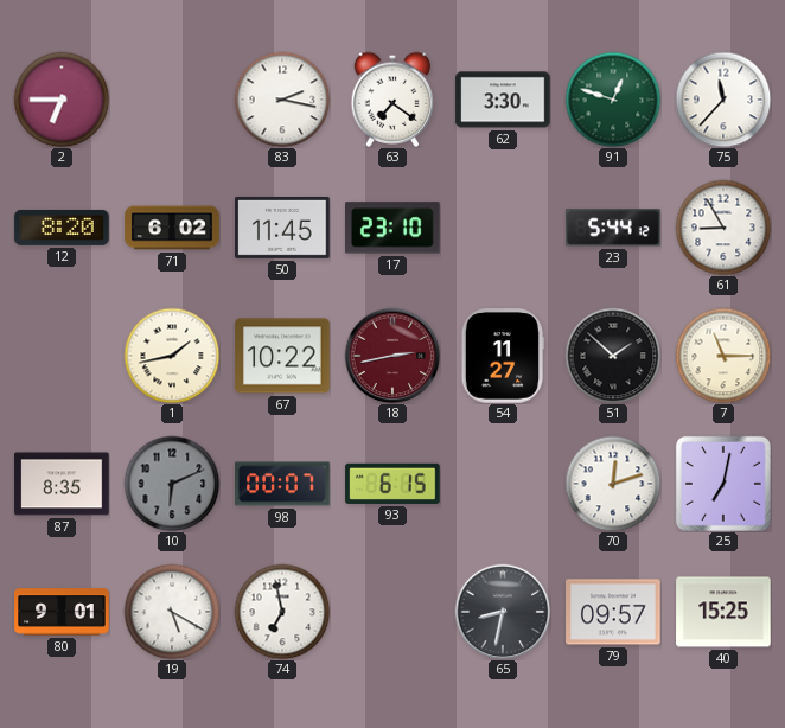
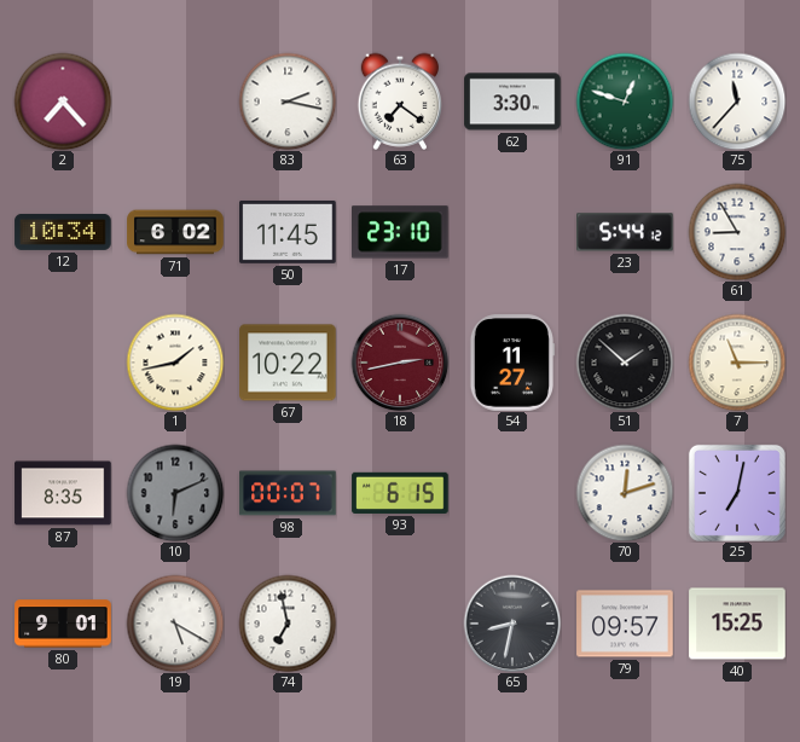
2: 6:45 -> 7:23
12: 8:20 -> 10:34
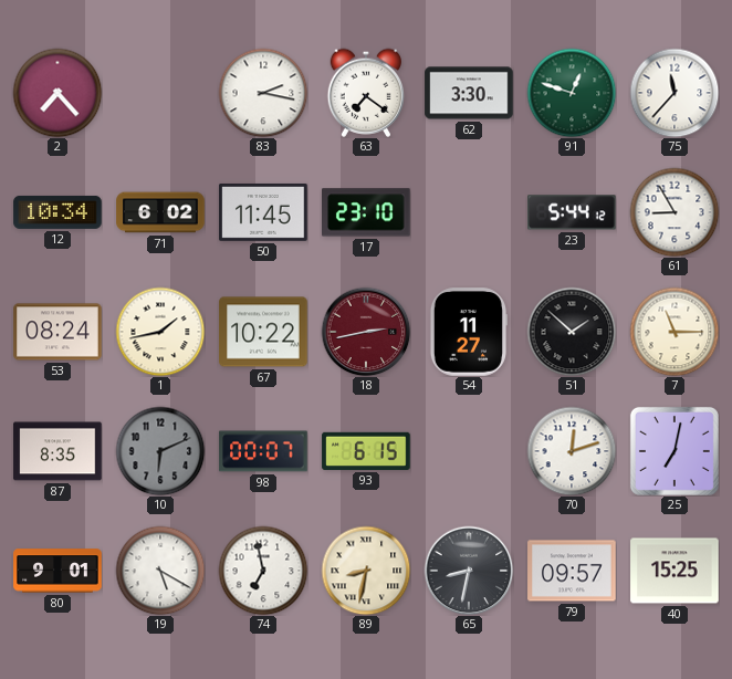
53: none -> 08:24
89: none -> 8:32
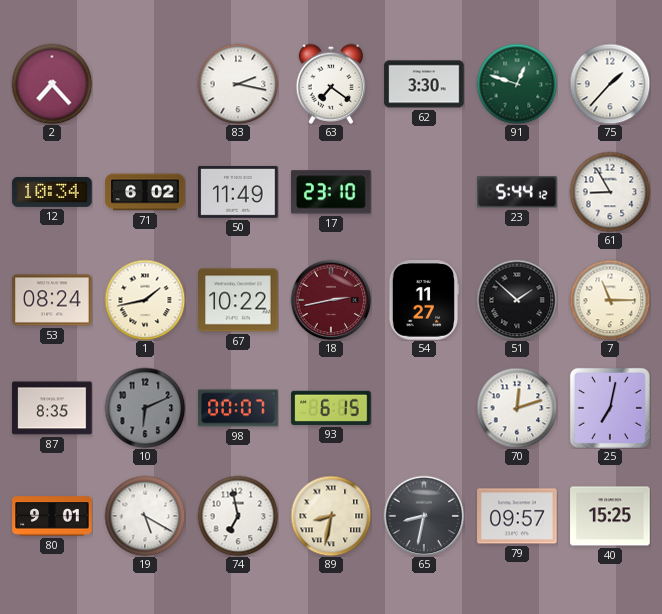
75: 11:37 -> 1:37
50: 11:45 -> 11:49
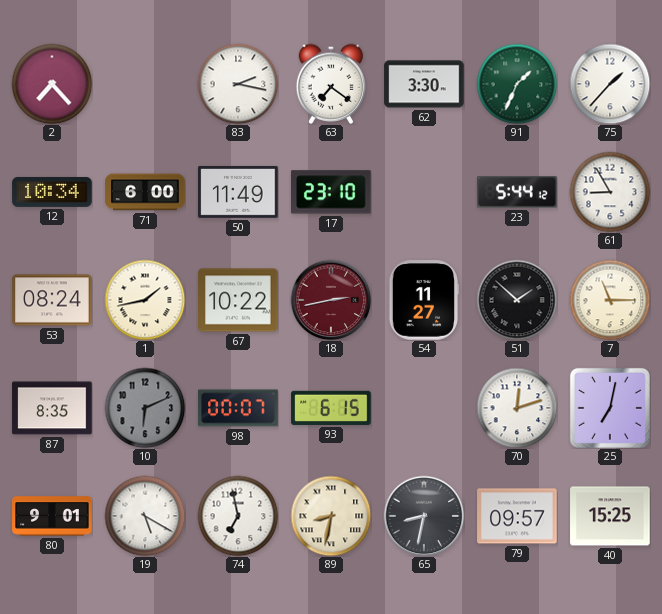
91: 12:48 -> 1:34
71: 6:02 -> 6:00
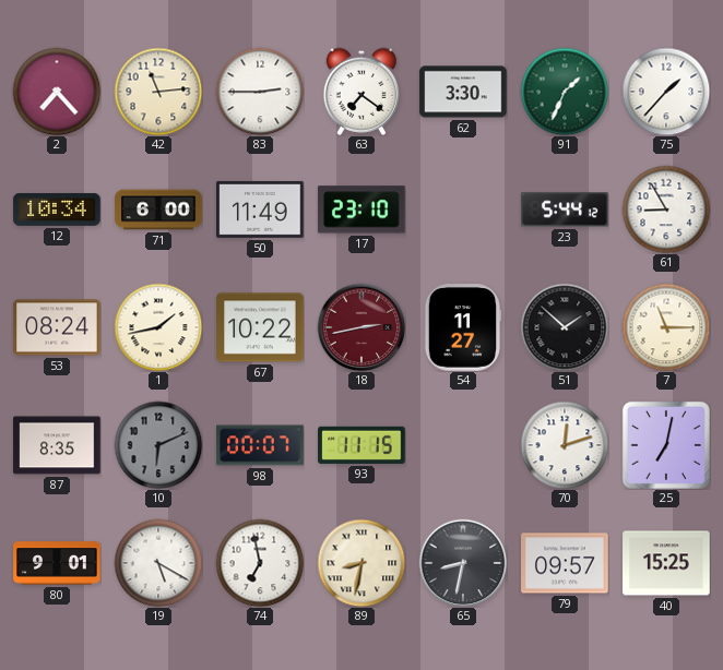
42: none -> 11:14
83: 2:17 -> 2:45
93: 6:15 -> 11:15
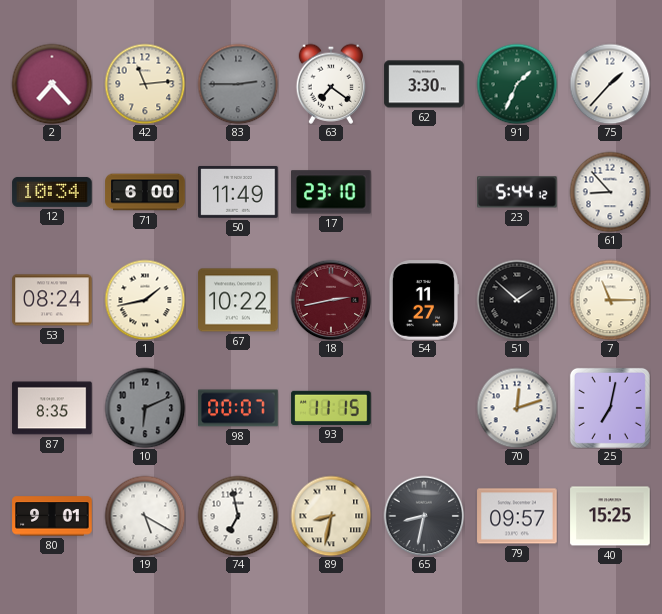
83 dial: white -> grey
61: 8:55 -> 8:53
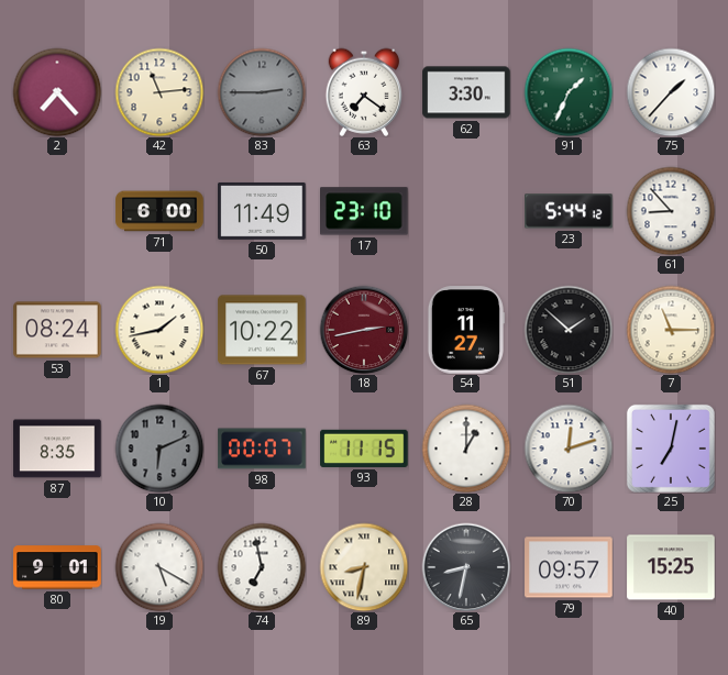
12: 10:34 -> none
28: none -> 1:00
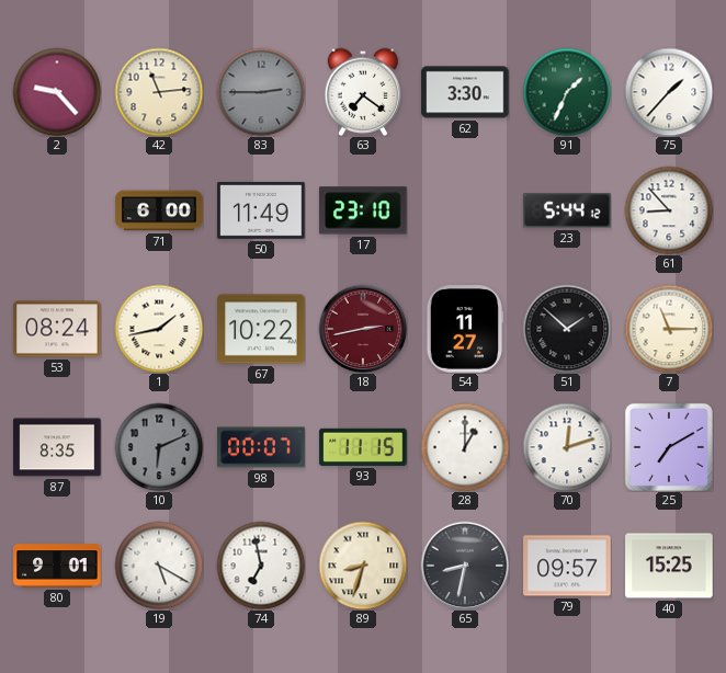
2: 7:23 -> 9:23
25: 7:02 -> 7:10
89: 8:32 -> 8:33
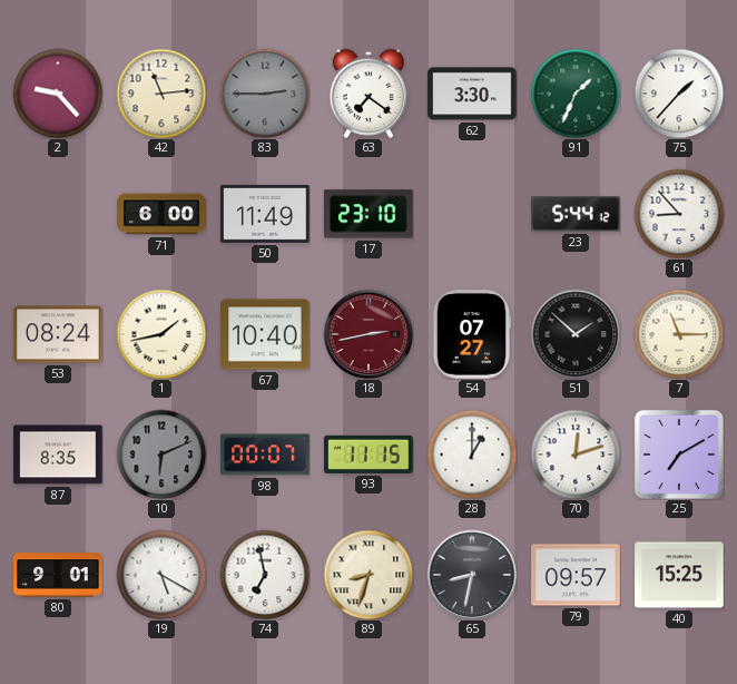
67: 10:22 -> 10:40
54: 11:27 -> 07:27
